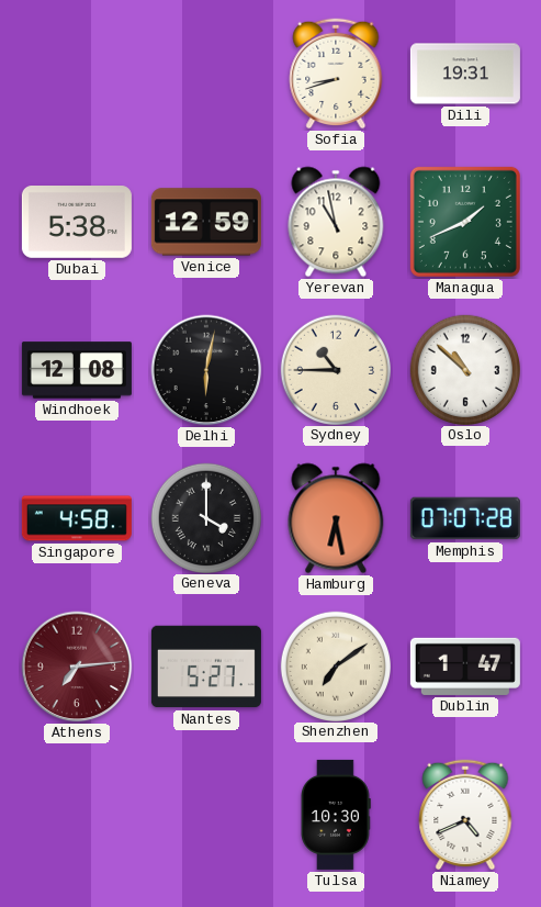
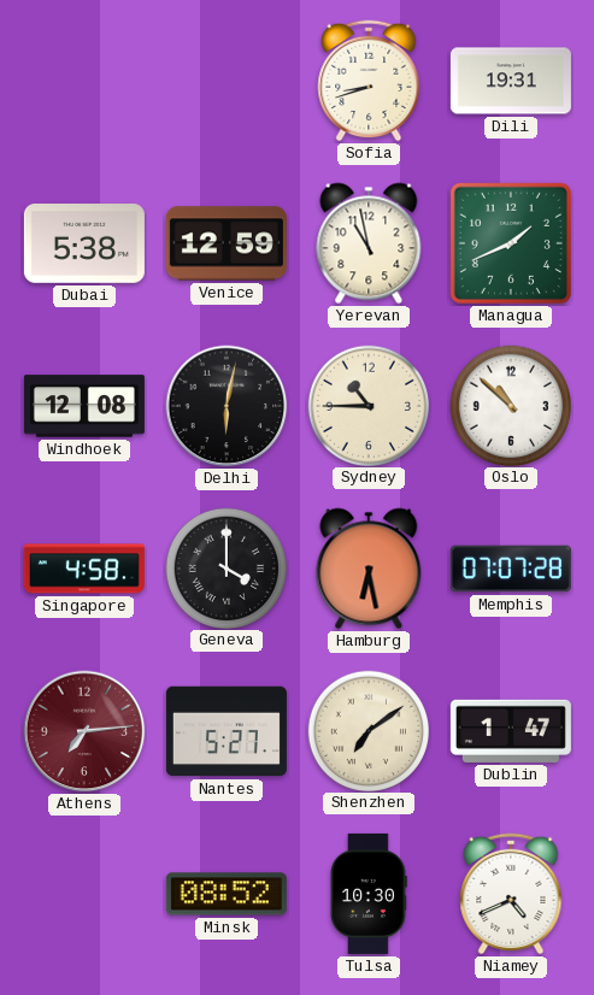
Minsk: none -> 08:52
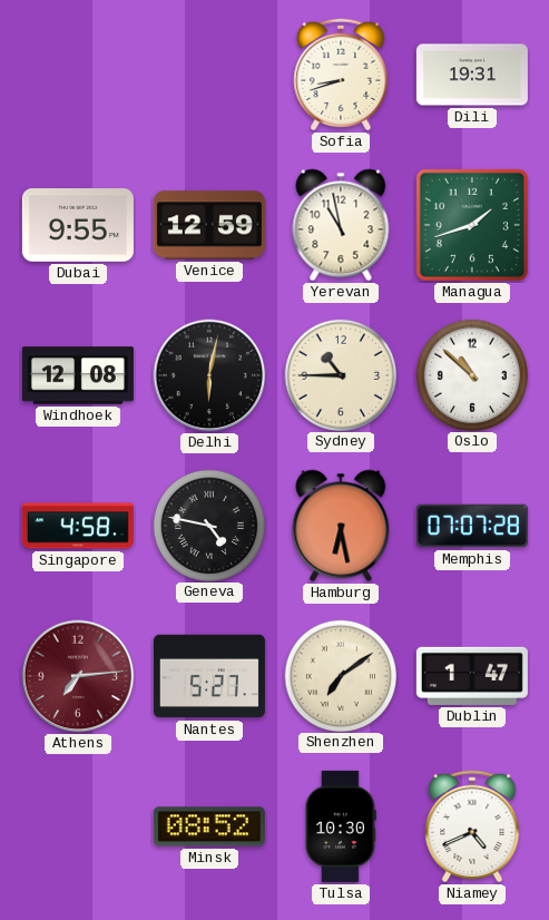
Dubai: 5:38 -> 9:55
Managua: 1:41 -> 1:42
Geneva: 4:00 -> 4:47
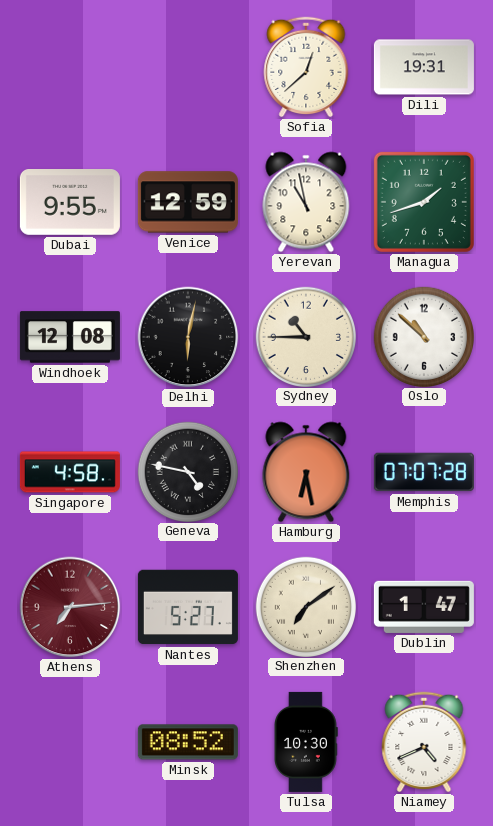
Sofia: 8:42 -> 12:38
